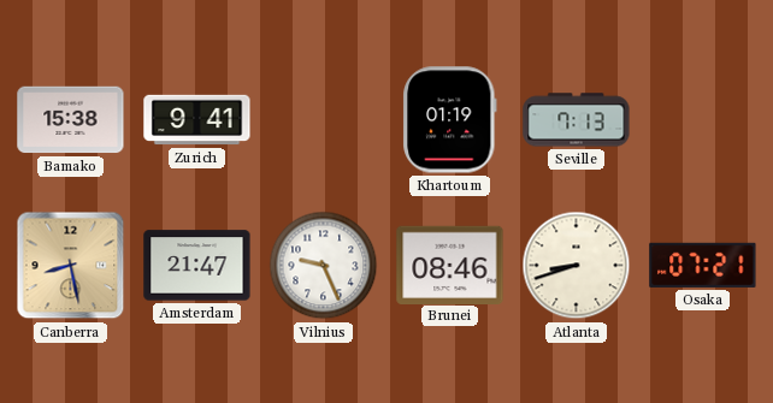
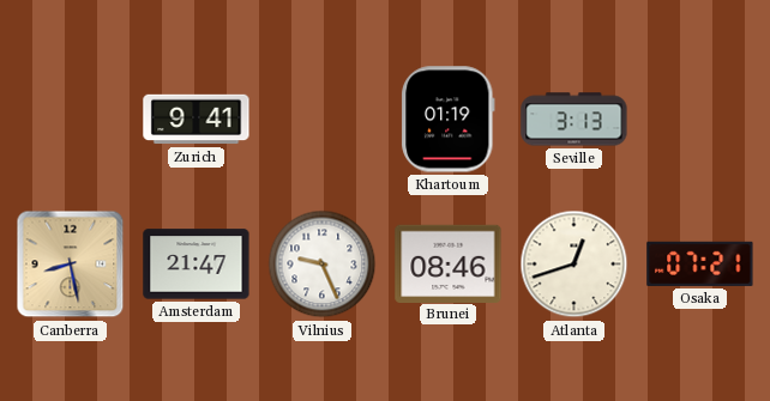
Bamako: 15:38 -> none
Seville: 7:13 -> 3:13
Atlanta: 8:42 -> 12:42
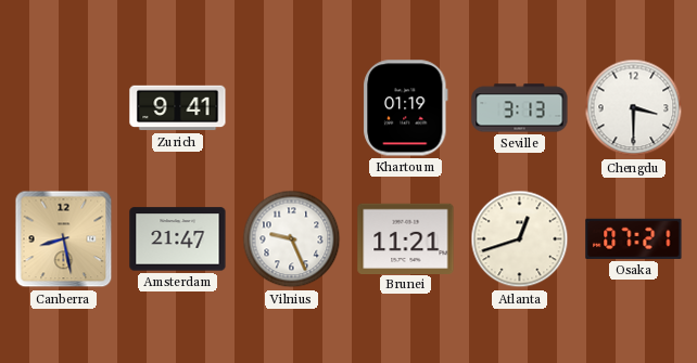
Chengdu: none -> 3:30
Brunei: 08:46 -> 11:21
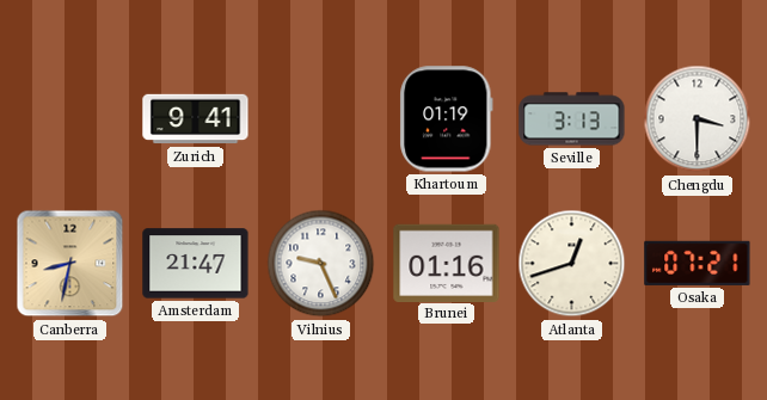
Canberra: 8:28 -> 8:32
Brunei: 11:21 -> 01:16
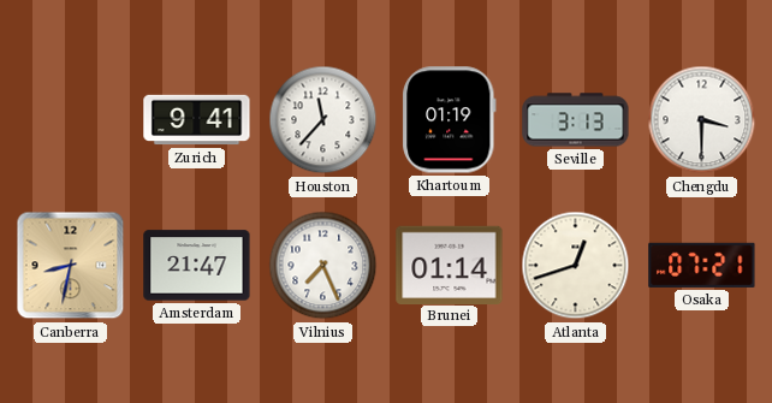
Houston: none -> 11:37
Vilnius: 9:26 -> 7:26
Brunei: 01:16 -> 01:14
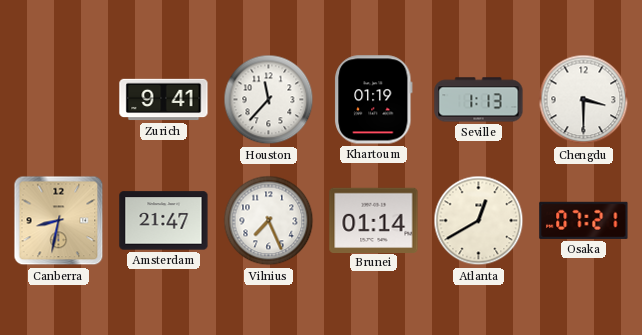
Seville: 3:13 -> 1:13
Atlanta: 12:42 -> 12:40
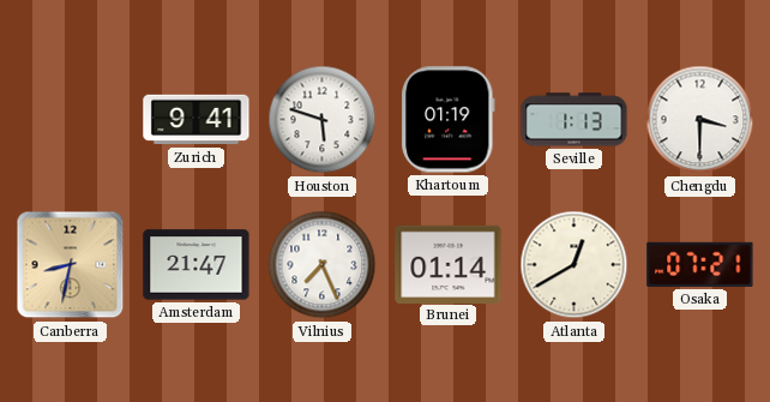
Houston: 11:37 -> 5:48
